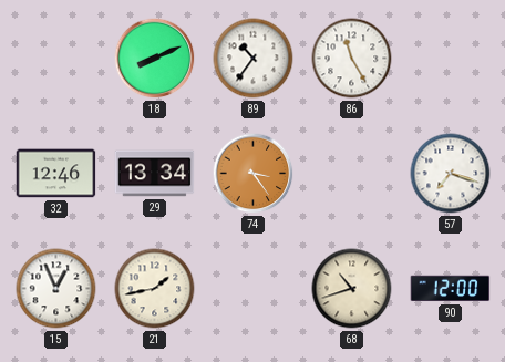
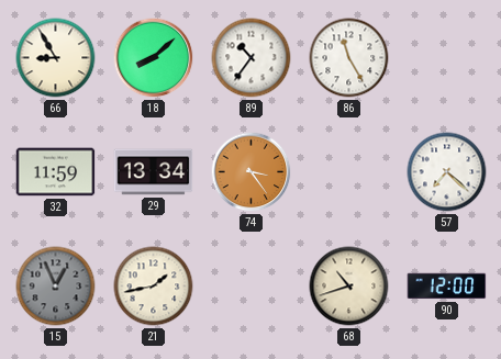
66: none -> 8:55
18: 8:11 -> 8:08
32: 12:46 -> 11:59
57: 7:18 -> 7:22
15 dial: white -> grey
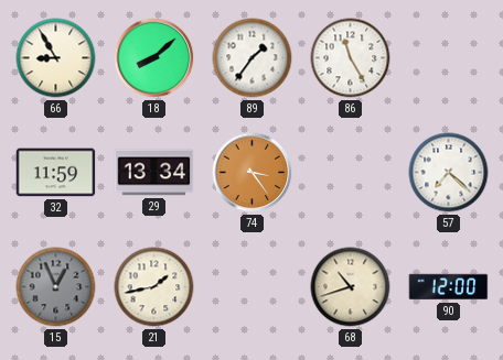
89: 10:36 -> 1:36
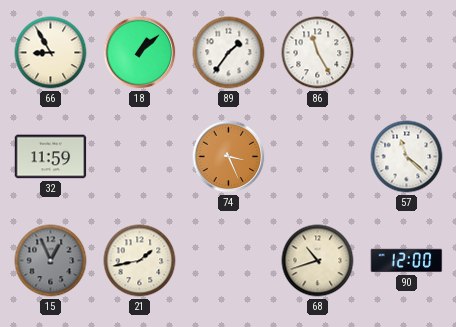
18: 8:08 -> 1:08
29: 13:34 -> none
74: 3:24 -> 3:26
57: 7:22 -> 11:22
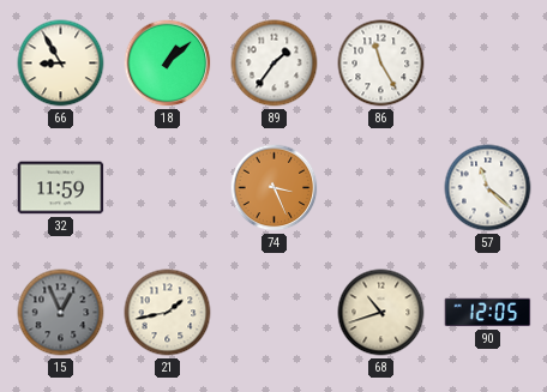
90: 12:00 -> 12:05
